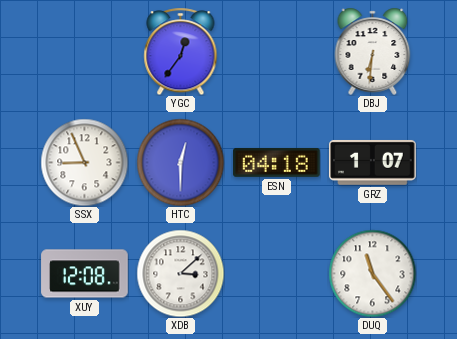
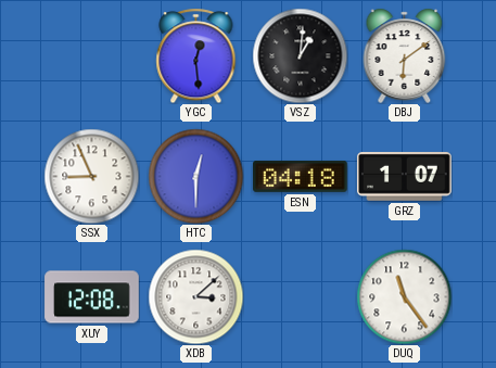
YGC: 12:36 -> 12:29
VSZ: none -> 1:01
DBJ: 6:31 -> 6:09
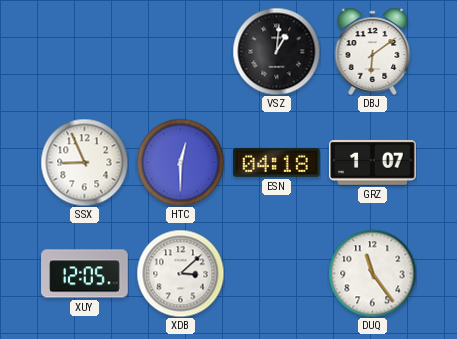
YGC: 12:29 -> none
XUY: 12:08 -> 12:05
